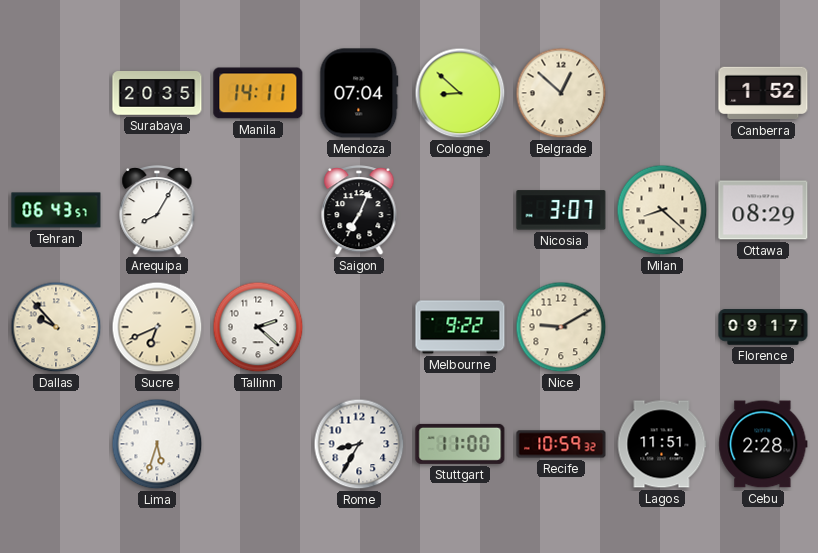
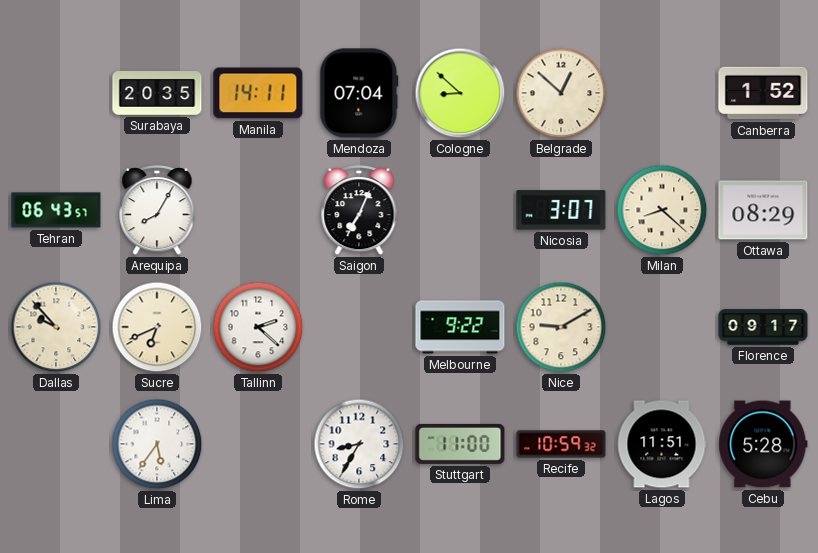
Lima: 5:33 -> 5:36
Cebu: 2:28 -> 5:28
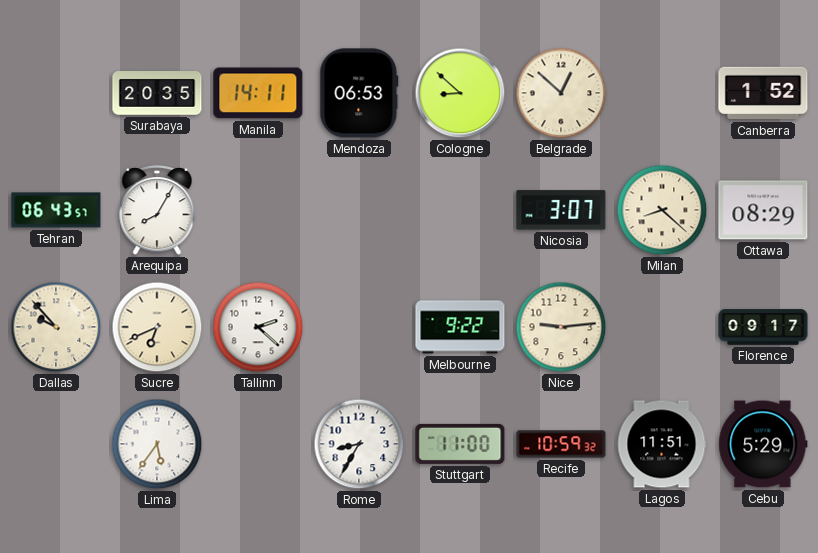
Mendoza: 07:04 -> 06:53
Saigon: 7:04 -> none
Nice: 9:10 -> 9:14
Cebu: 5:28 -> 5:29
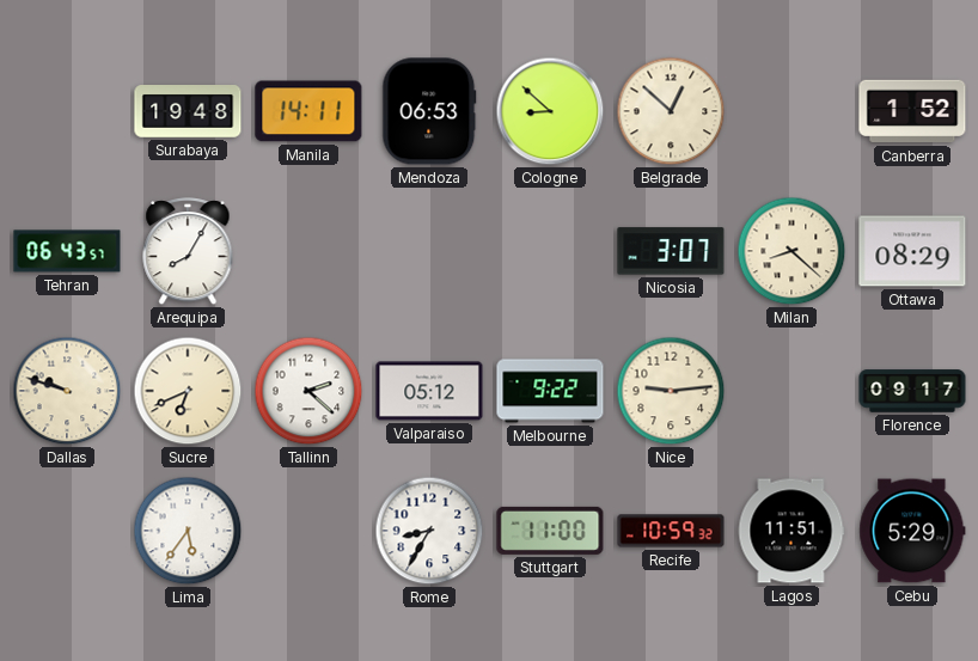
Surabaya: 20:35 -> 19:48
Dallas: 9:53 -> 9:48
Valparaiso: none -> 05:12
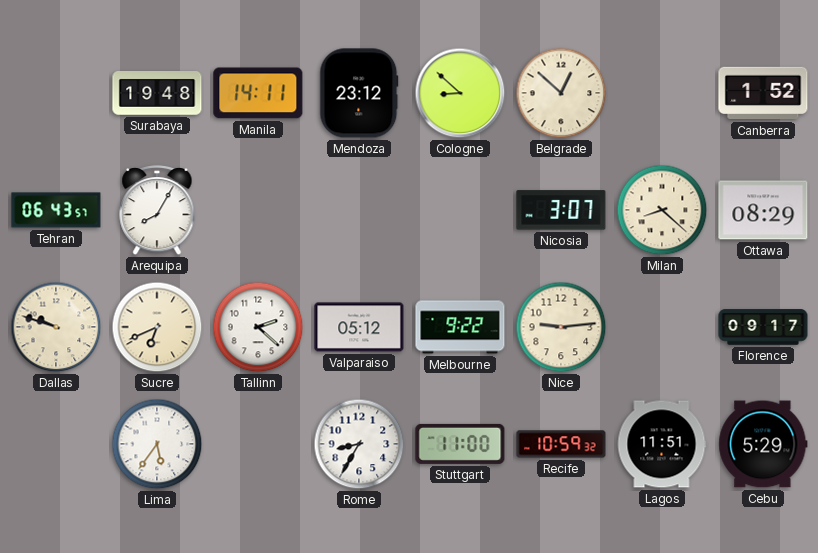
Mendoza: 06:53 -> 23:12
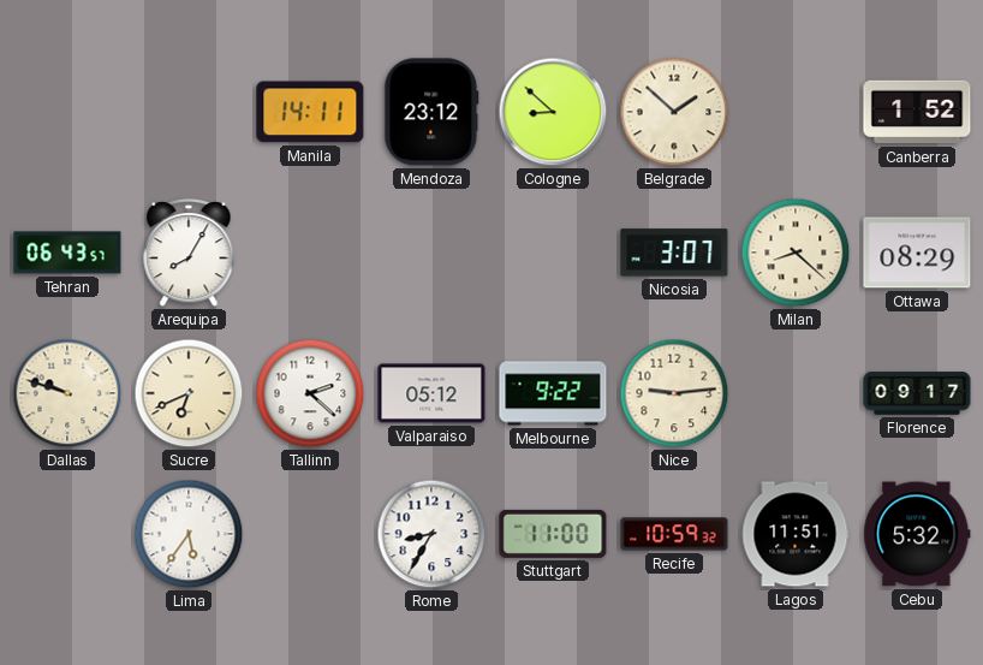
Surabaya: 19:48 -> none
Belgrade: 12:52 -> 1:52
Cebu: 5:29 -> 5:32
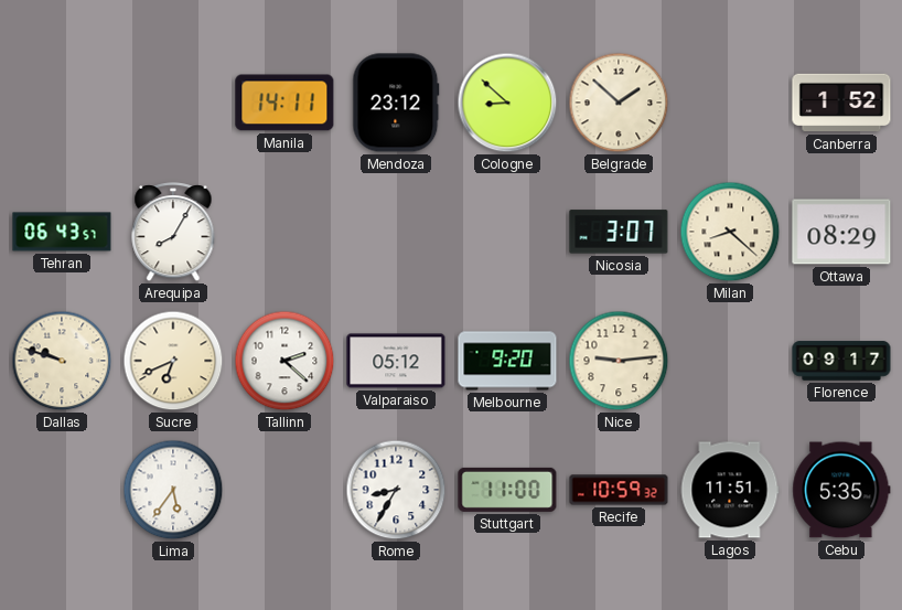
Melbourne: 9:22 -> 9:20
Cebu: 5:32 -> 5:35
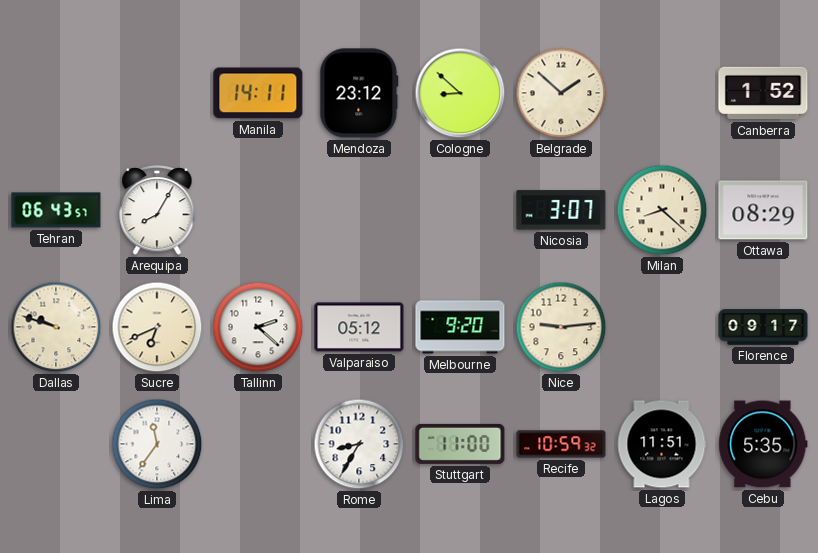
Lima: 5:36 -> 11:36
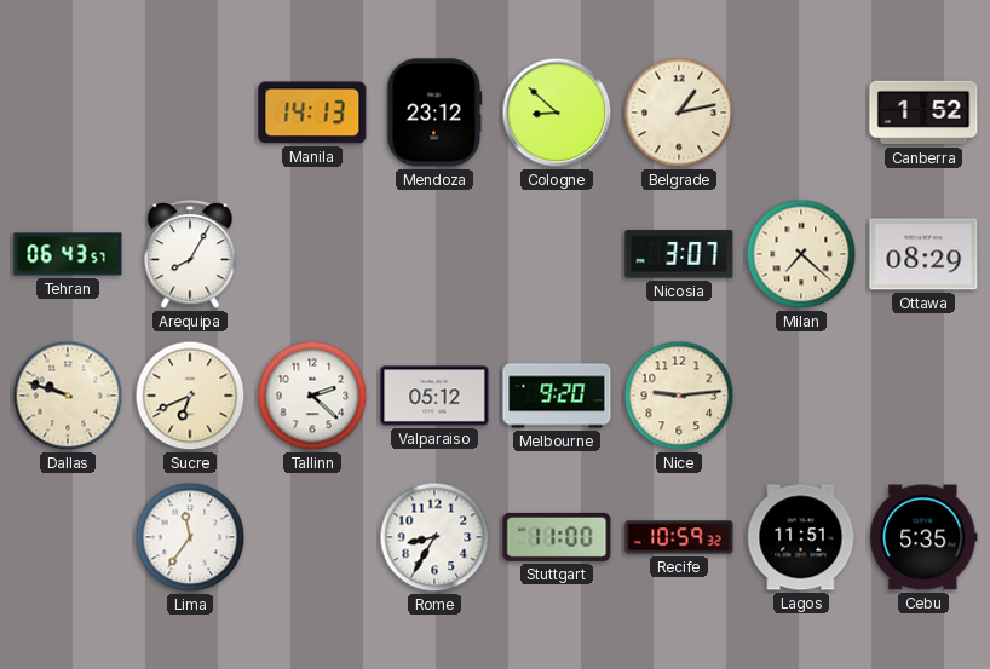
Manila: 14:11 -> 14:13
Belgrade: 1:52 -> 1:13
Milan: 8:22 -> 7:22
Florence: 09:17 -> none
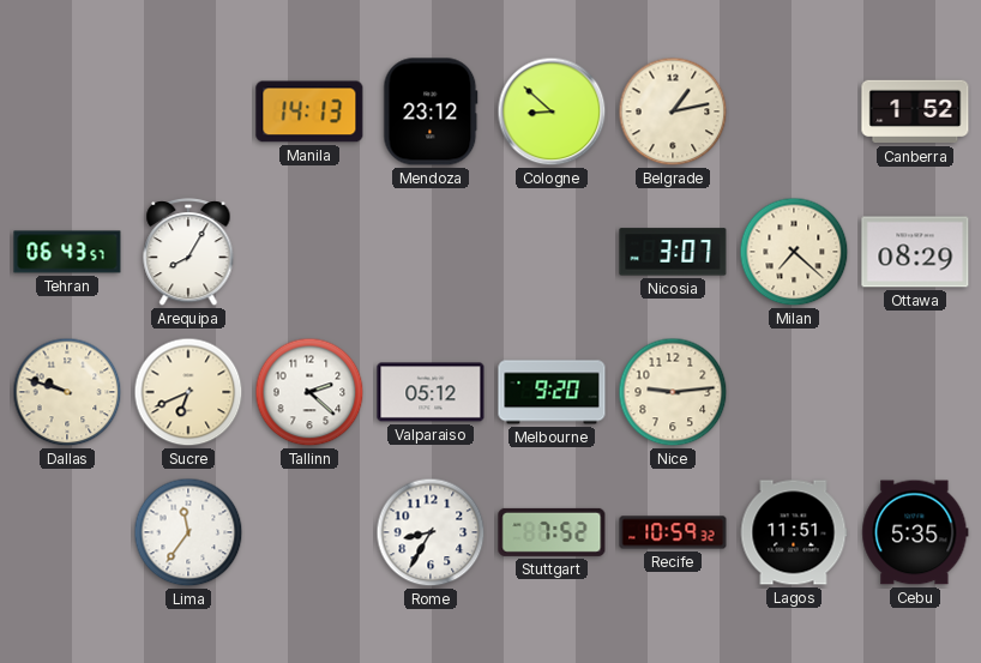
Stuttgart: 11:00 -> 7:52
